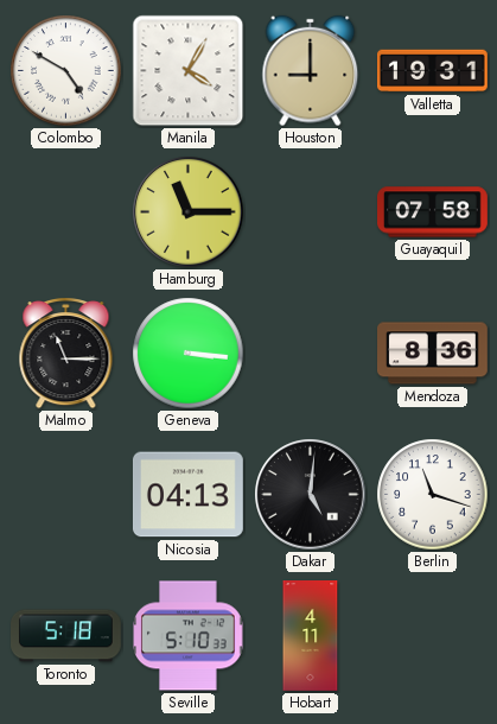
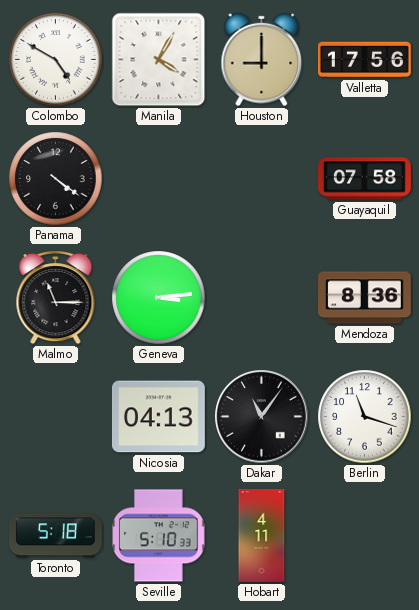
Valletta: 19:31 -> 17:56
Panama: none -> 4:21
Hamburg: 11:15 -> none
Geneva: 3:16 -> 3:14
Dakar: 5:01 -> 11:06
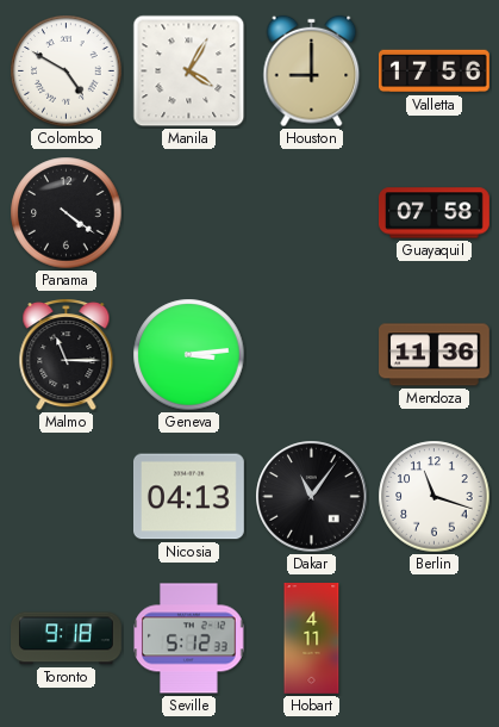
Mendoza: 8:36 -> 11:36
Toronto: 5:18 -> 9:18
Seville: 5:10 -> 5:12
